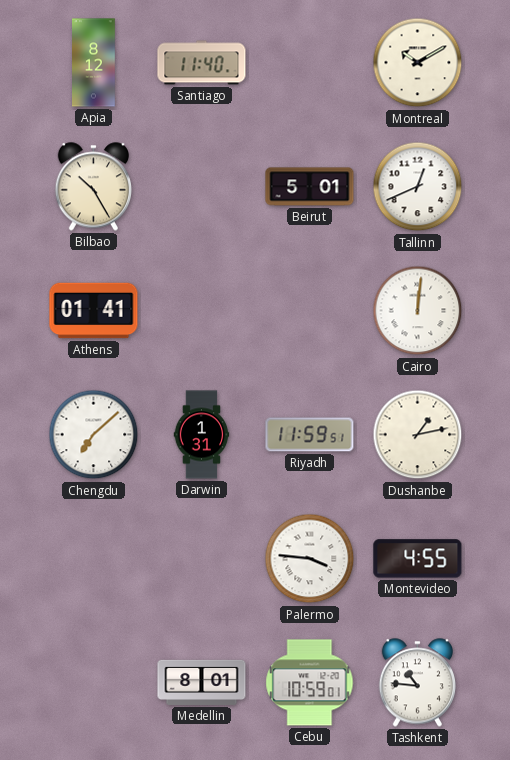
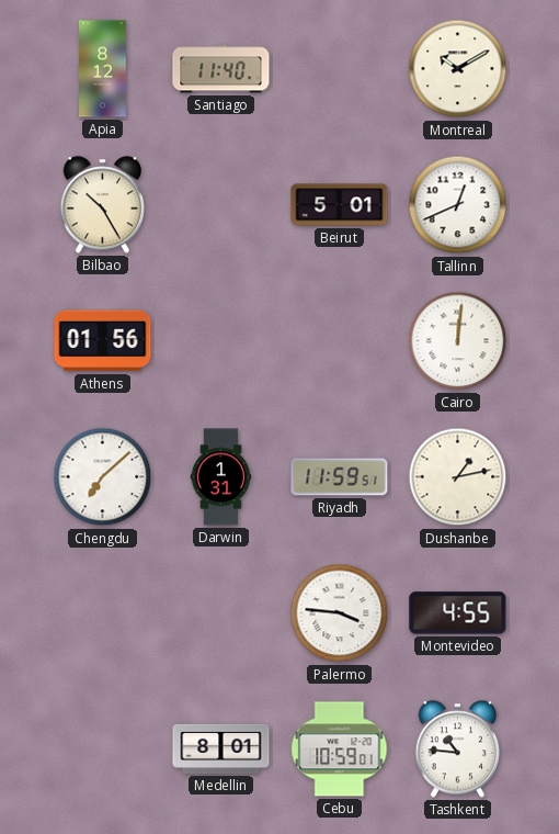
Athens: 01:41 -> 01:56
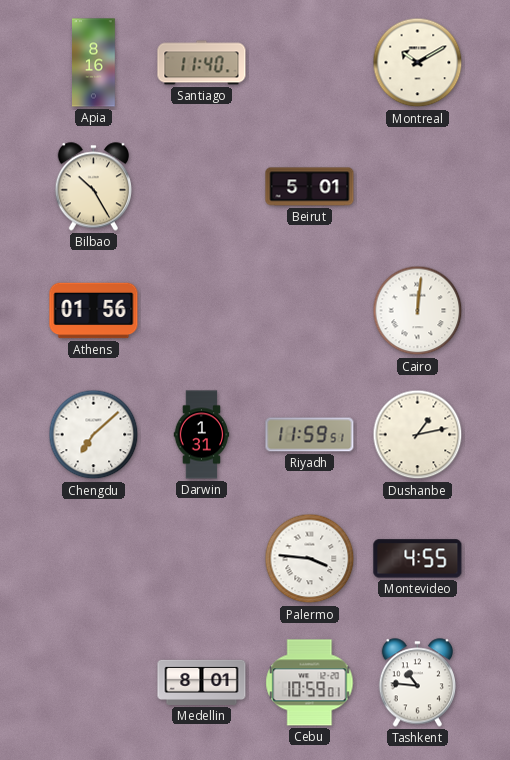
Apia: 8:12 -> 8:16
Tallinn: 12:41 -> none
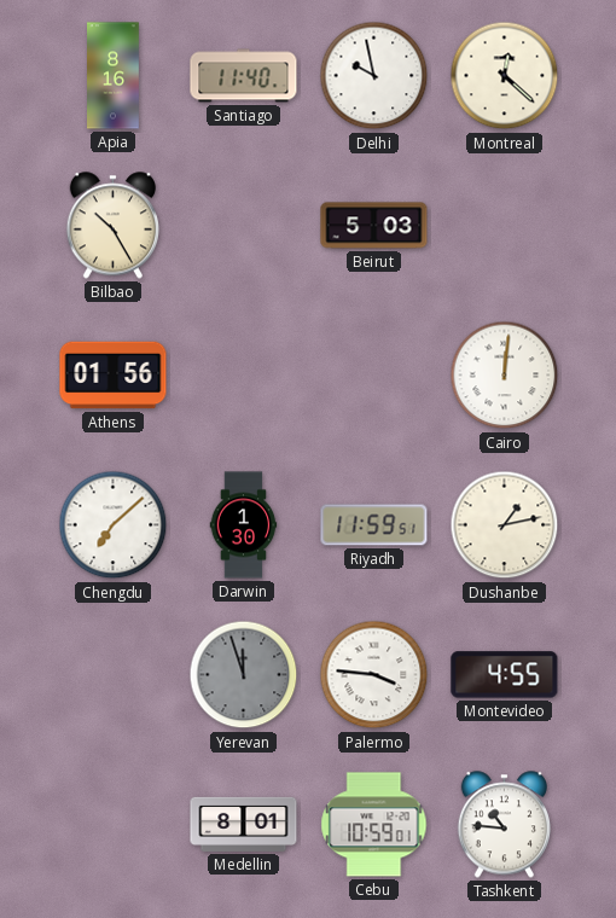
Delhi: none -> 9:58
Montreal: 10:10 -> 12:22
Beirut: 5:01 -> 5:03
Darwin: 1:31 -> 1:30
Yerevan: none -> 11:57
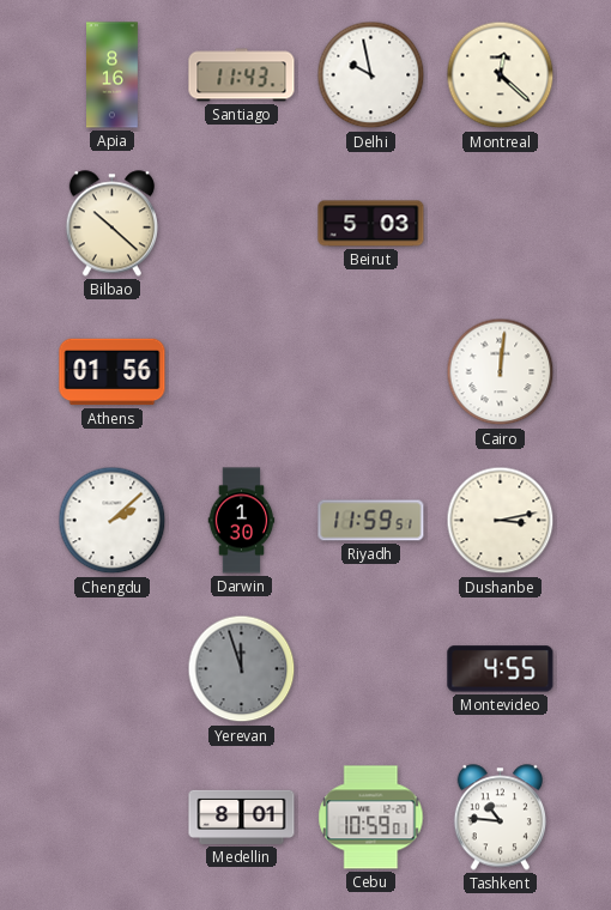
Santiago: 11:40 -> 11:43
Bilbao: 10:25 -> 10:22
Chengdu: 7:08 -> 2:08
Dushanbe: 1:13 -> 3:13
Palermo: 3:46 -> none
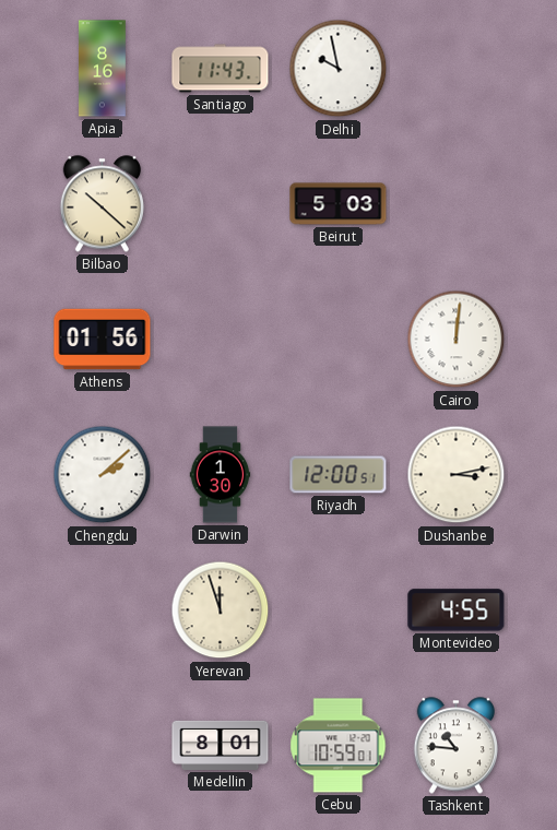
Montreal: 12:22 -> none
Riyadh: 11:59 -> 12:00
Yerevan dial: grey -> cream
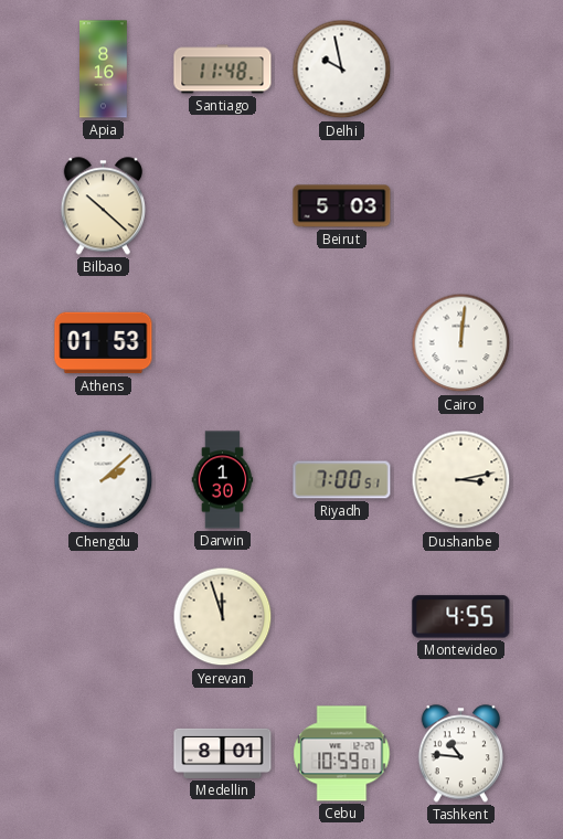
Santiago: 11:43 -> 11:48
Athens: 01:56 -> 01:53
Riyadh: 12:00 -> 7:00
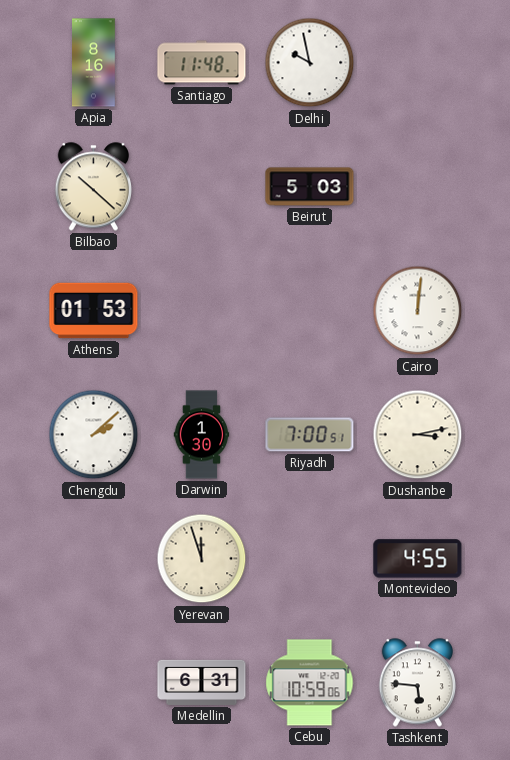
Medellin: 8:01 -> 6:31
Cebu: 10:59:01 -> 10:59:06
Tashkent: 10:46 -> 5:46
